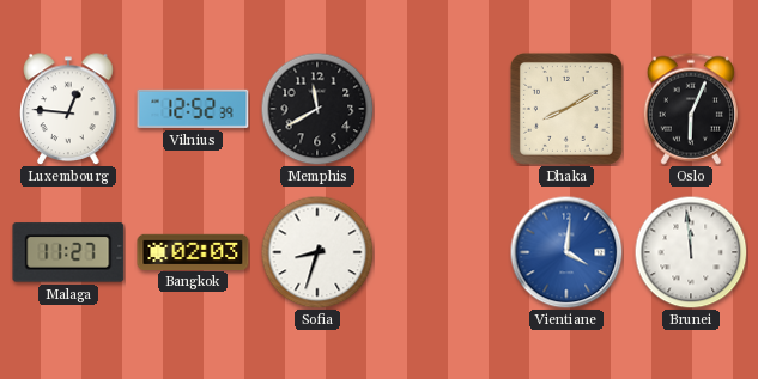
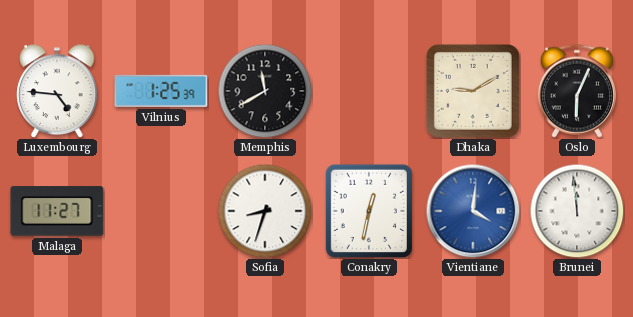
Luxembourg: 12:46 -> 4:46
Vilnius: 12:52 -> 1:25
Dhaka: 8:10 -> 9:10
Bangkok: 02:03 -> none
Conakry: none -> 12:32
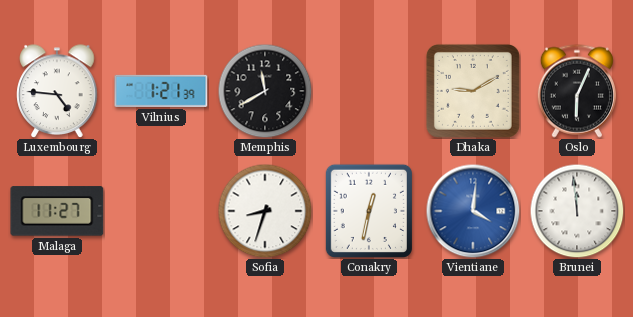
Vilnius: 1:25 -> 1:21
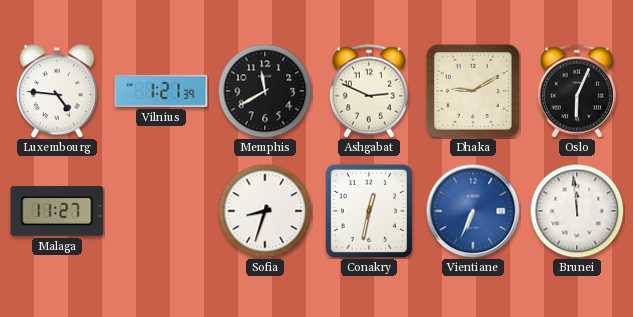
Ashgabat: none -> 2:49
Vientiane: 4:01 -> 6:34
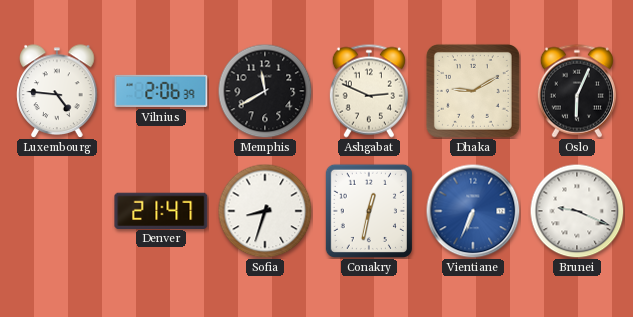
Vilnius: 1:21 -> 2:06
Malaga: 11:27 -> none
Denver: none -> 21:47
Brunei: 11:59 -> 9:19
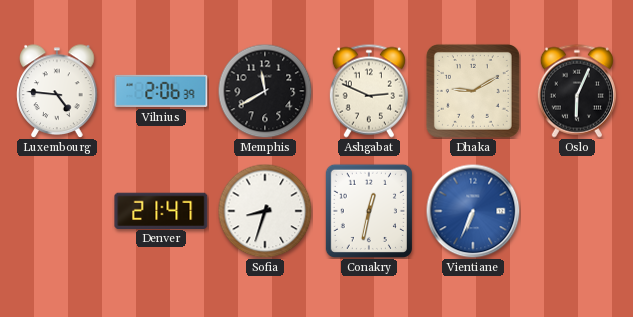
Brunei: 9:19 -> none
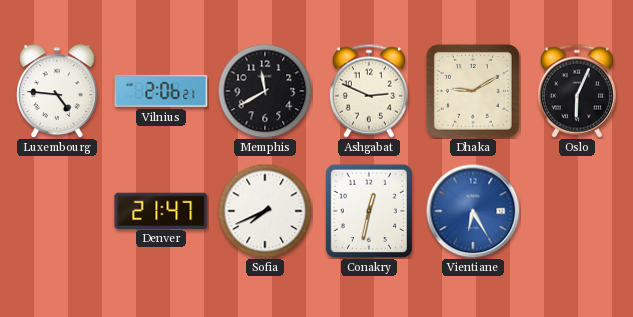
Vilnius: 2:06:39 -> 2:06:21
Sofia: 8:33 -> 7:41
Vientiane: 6:34 -> 6:25
